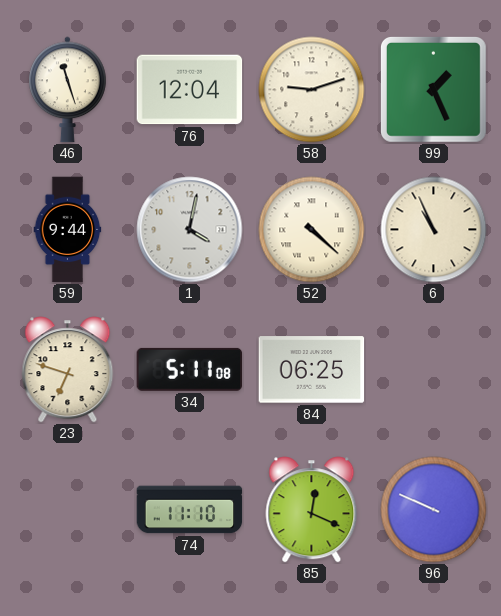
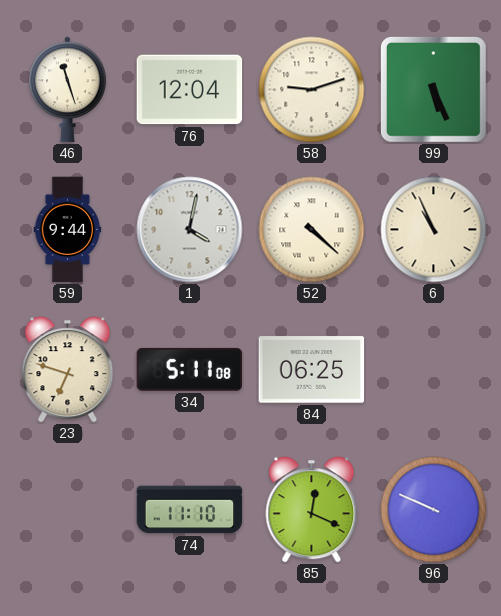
99: 1:26 -> 5:26
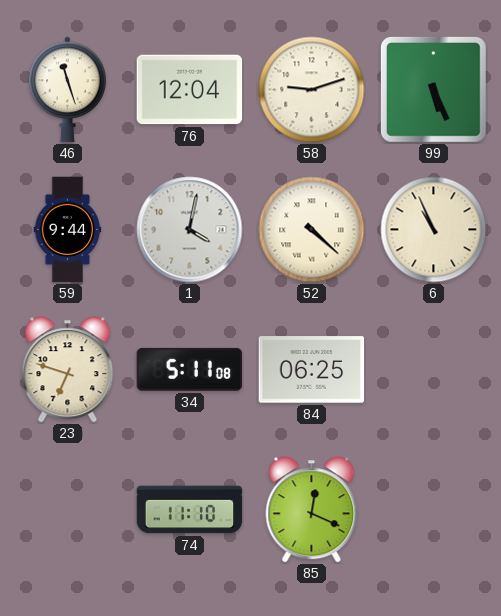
96: 9:49 -> none
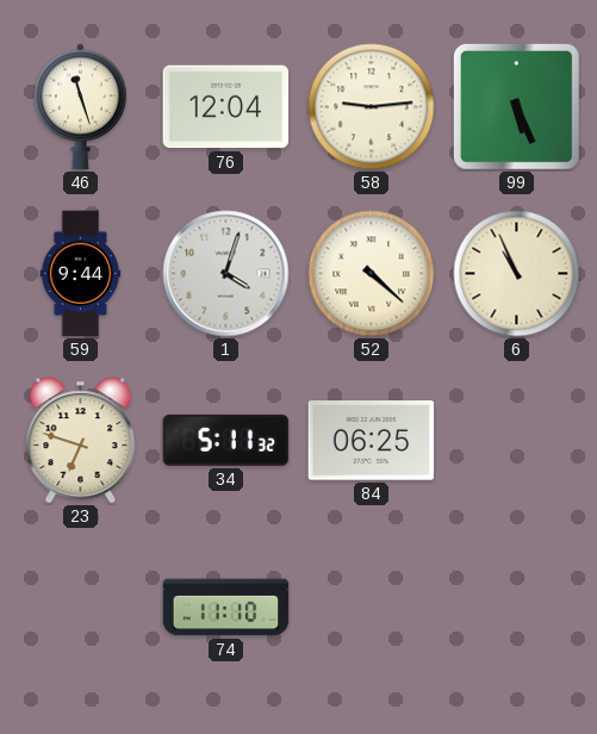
58: 9:12 -> 9:14
1: 4:02 -> 4:03
34: 5:11:08 -> 5:11:32
85: 12:19 -> none
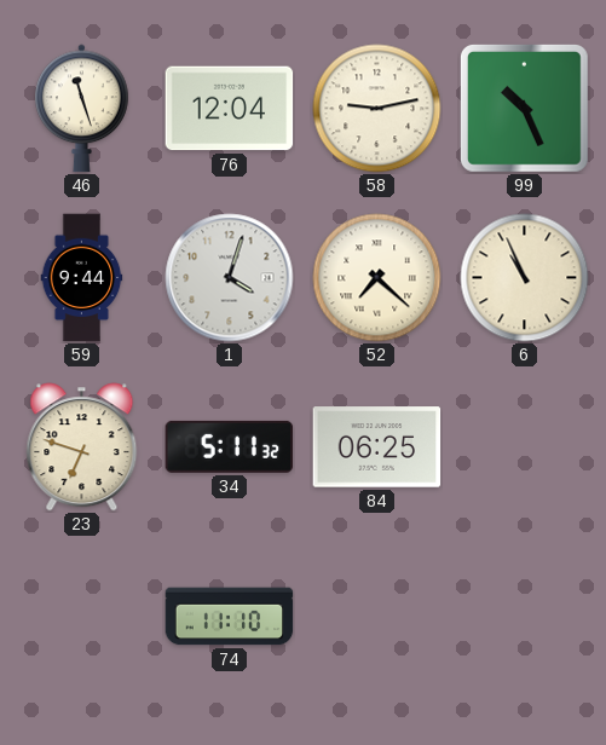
58: 9:14 -> 9:13
99: 5:26 -> 10:26
52: 4:22 -> 7:22
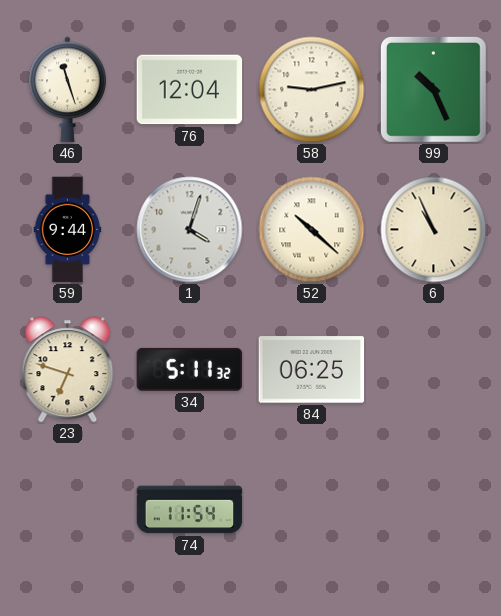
52: 7:22 -> 10:22
74: 11:10 -> 11:54
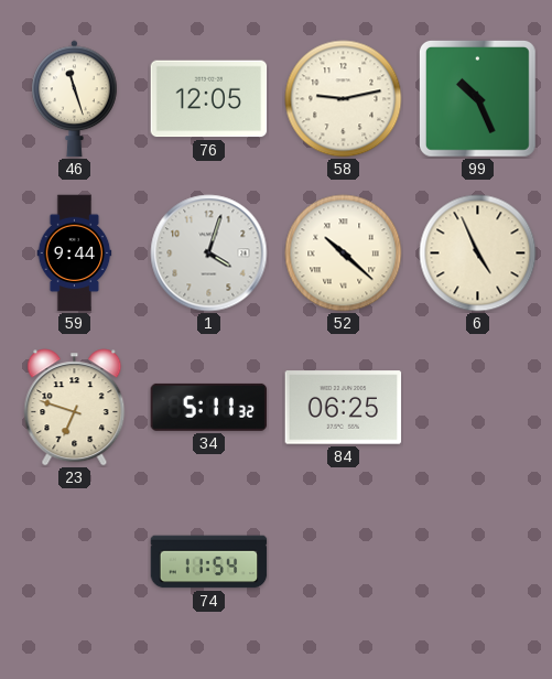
76: 12:04 -> 12:05
6: 10:56 -> 4:56
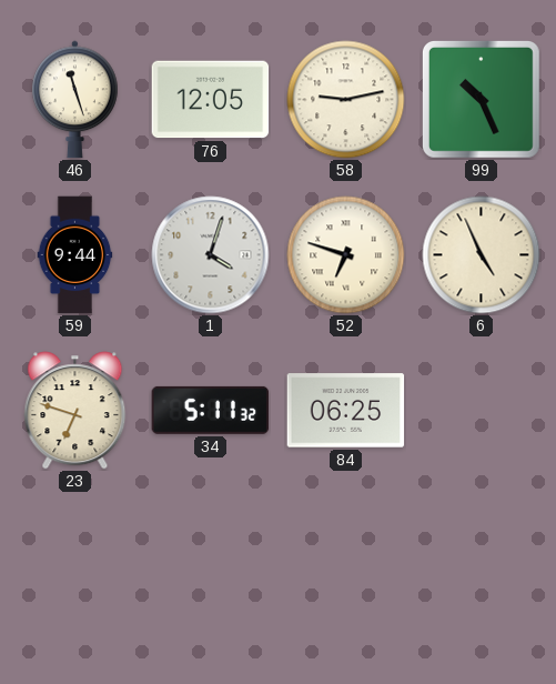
52: 10:22 -> 6:48
74: 11:54 -> none
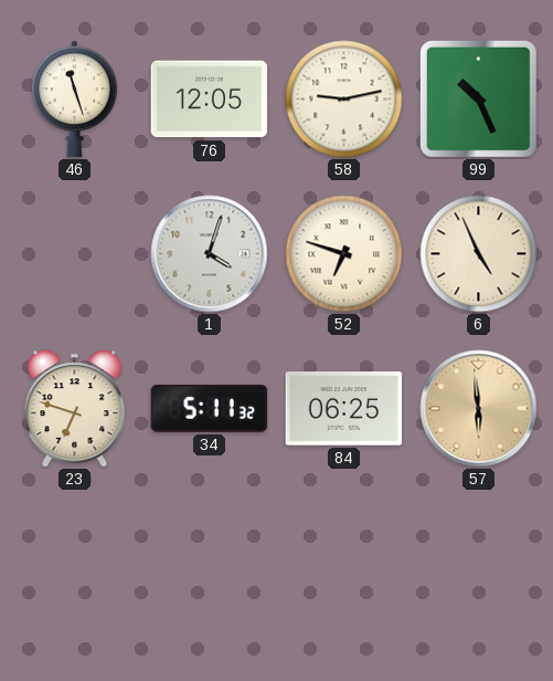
59: 9:44 -> none
57: none -> 5:59
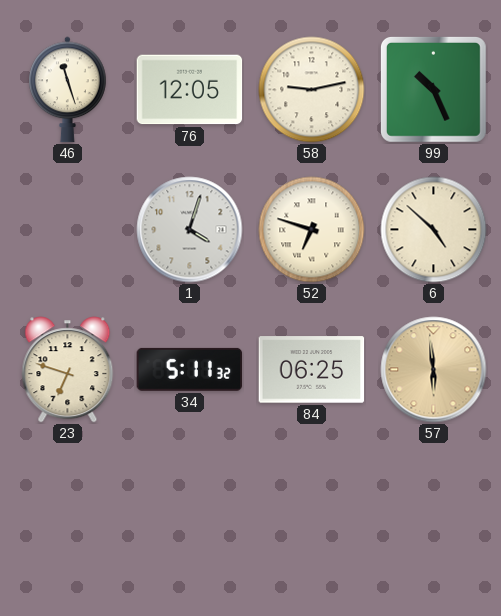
6: 4:56 -> 4:52
